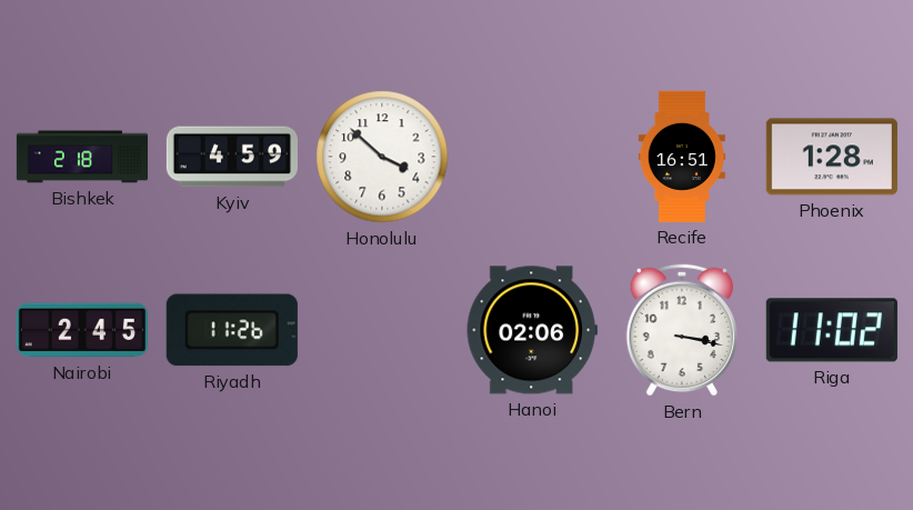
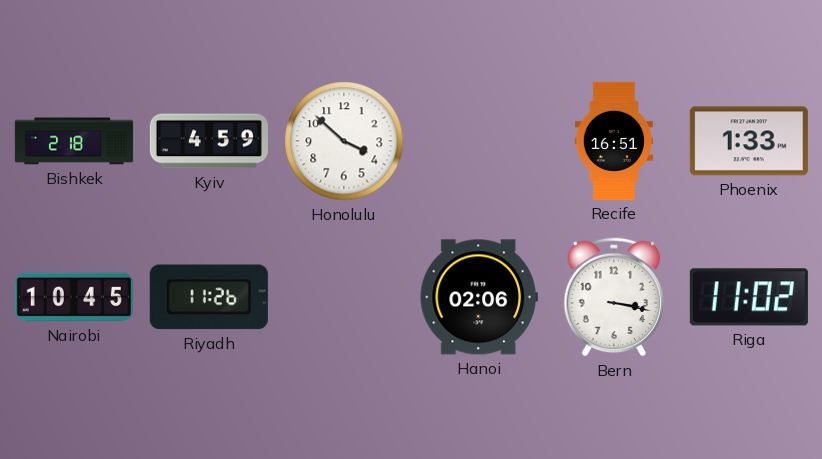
Phoenix: 1:28 -> 1:33
Nairobi: 2:45 -> 10:45
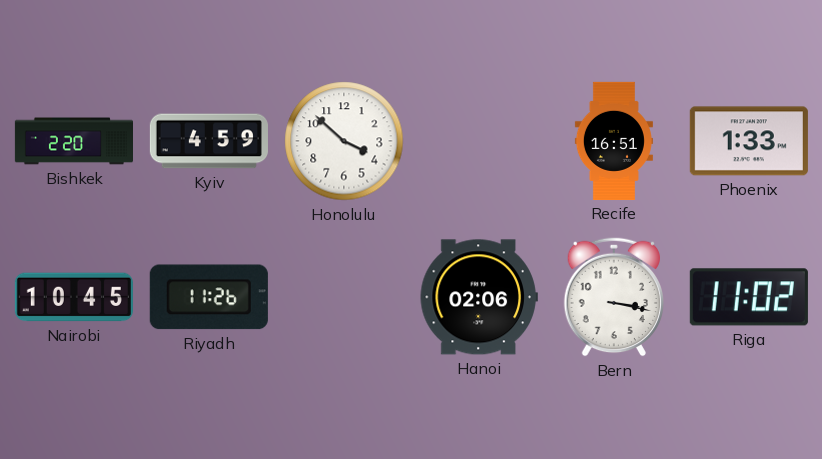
Bishkek: 2:18 -> 2:20
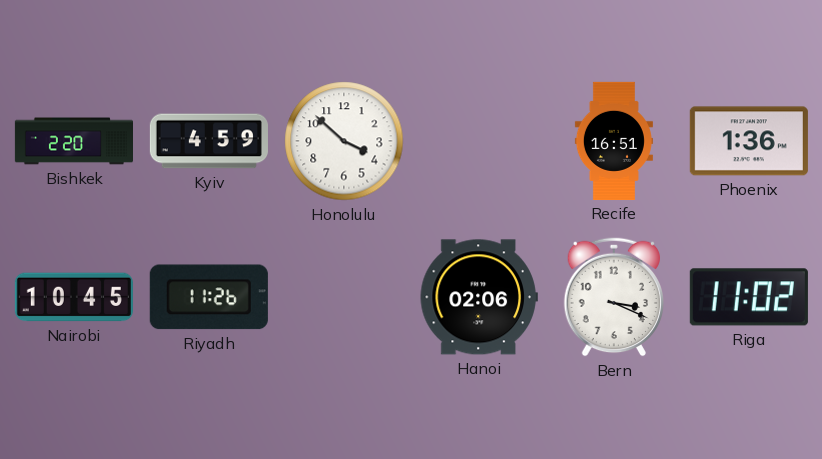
Phoenix: 1:33 -> 1:36
Bern: 3:17 -> 3:19
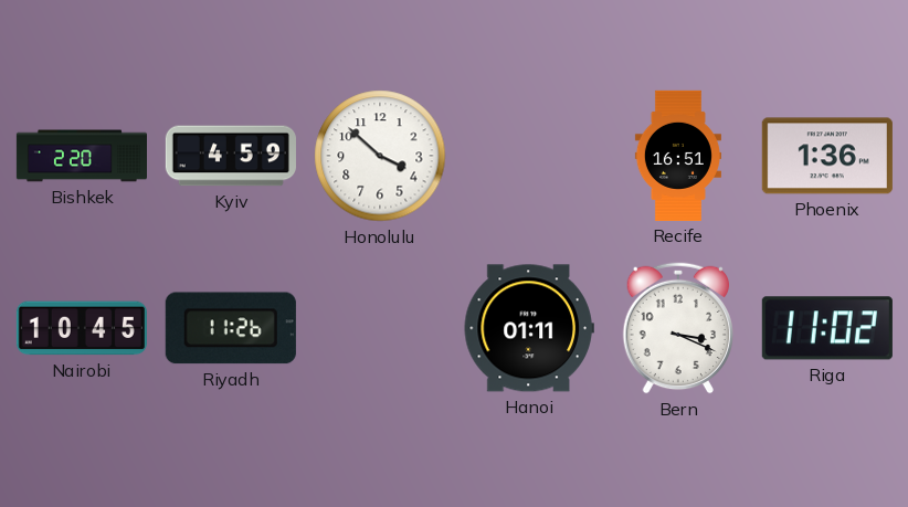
Hanoi: 02:06 -> 01:11
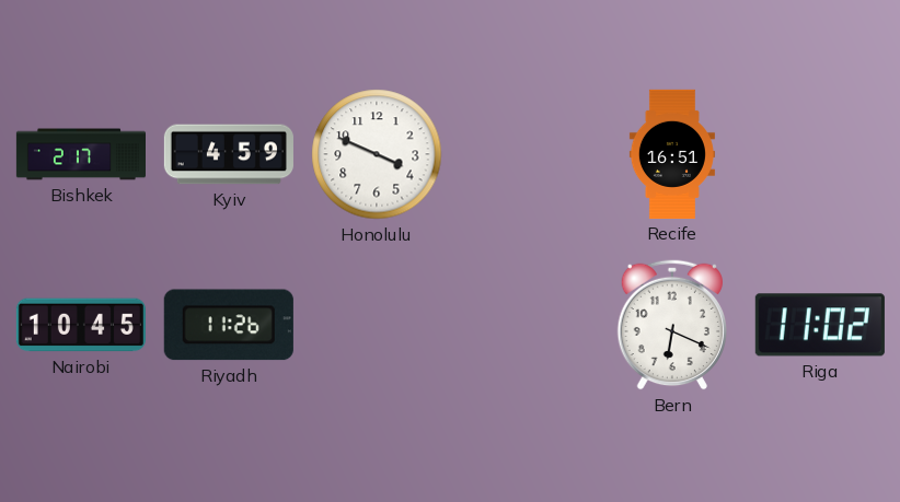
Bishkek: 2:20 -> 2:17
Honolulu: 3:52 -> 3:49
Phoenix: 1:36 -> none
Hanoi: 01:11 -> none
Bern: 3:19 -> 6:19
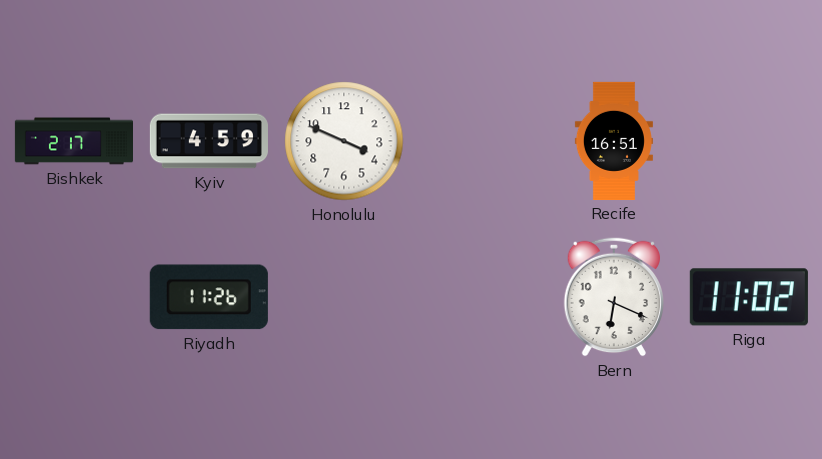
Nairobi: 10:45 -> none
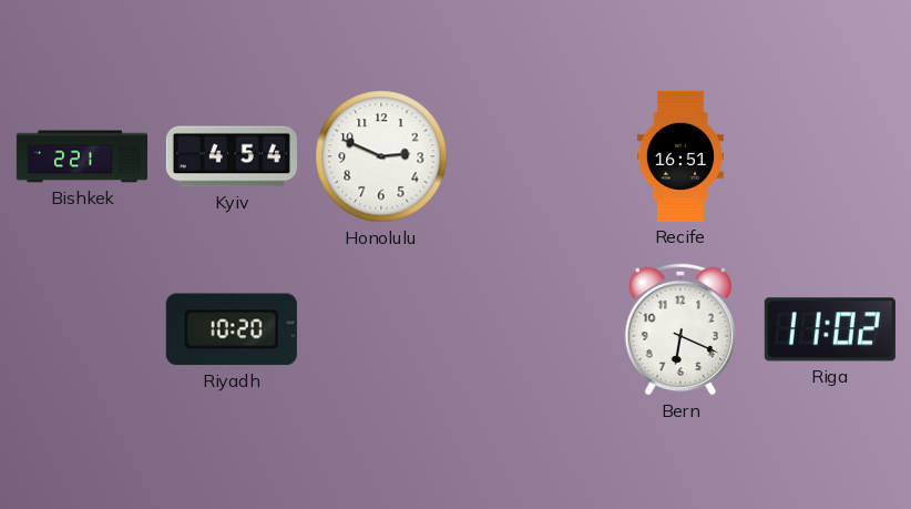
Bishkek: 2:17 -> 2:21
Kyiv: 4:59 -> 4:54
Honolulu: 3:49 -> 2:49
Riyadh: 11:26 -> 10:20
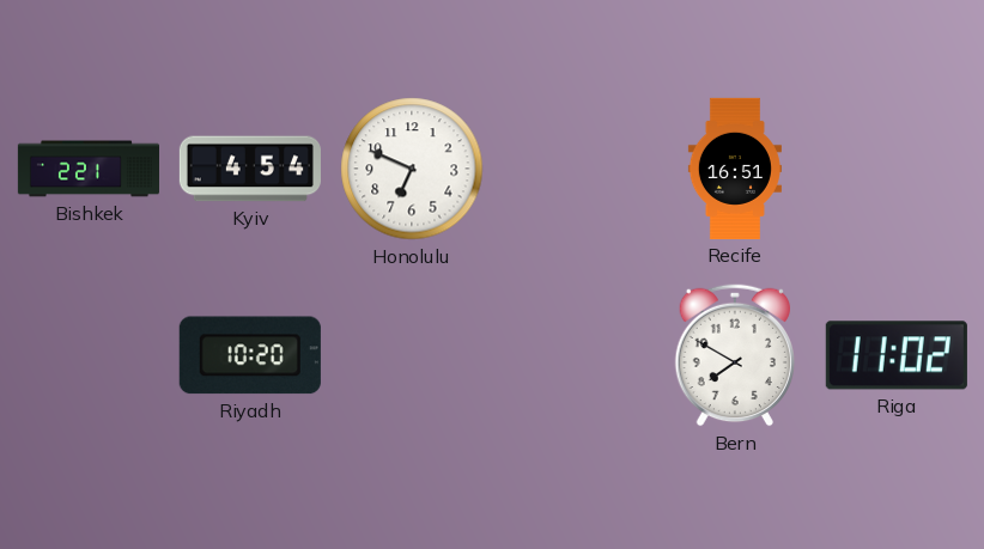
Honolulu: 2:49 -> 6:49
Bern: 6:19 -> 7:50
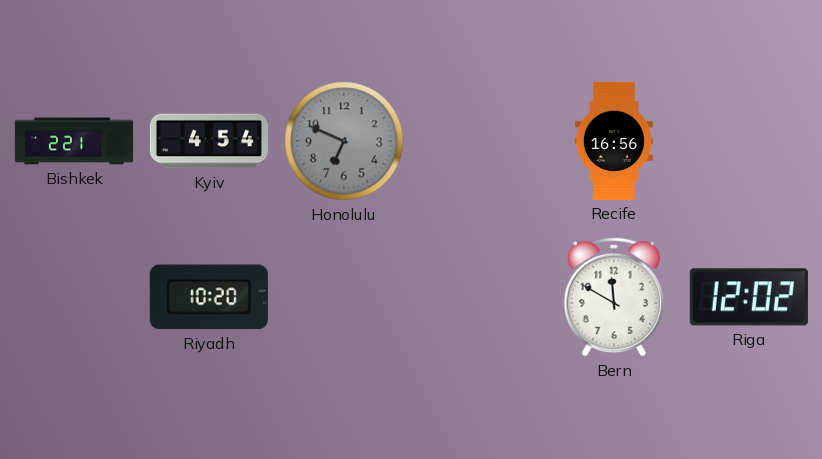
Honolulu dial: white -> grey
Recife: 16:51 -> 16:56
Bern: 7:50 -> 11:50
Riga: 11:02 -> 12:02
